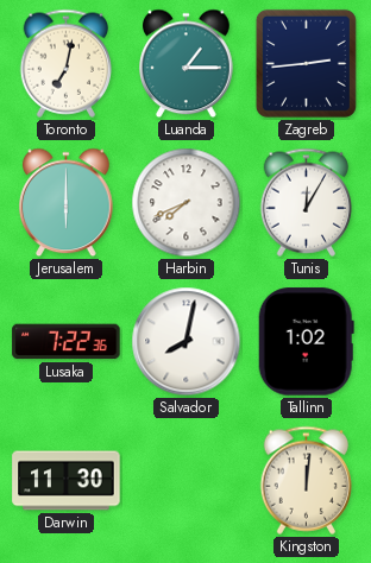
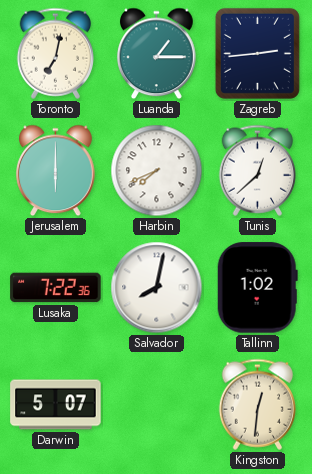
Tunis: 12:05 -> 12:38
Darwin: 11:30 -> 5:07
Kingston: 12:01 -> 12:31
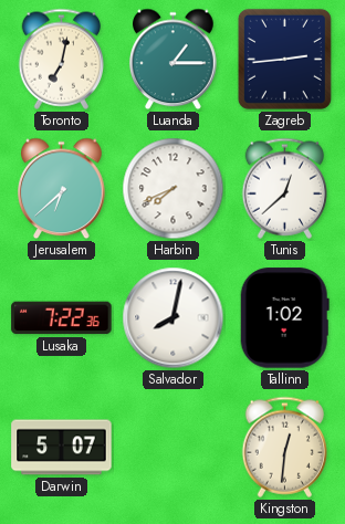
Jerusalem: 6:00 -> 6:38
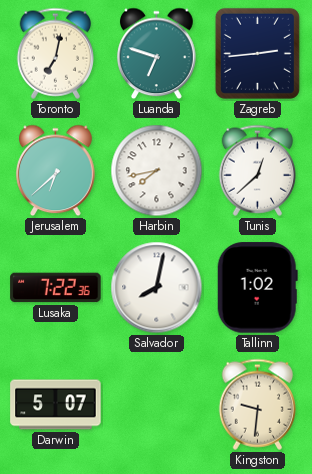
Luanda: 1:15 -> 6:48
Harbin: 7:41 -> 7:43
Kingston: 12:31 -> 9:31
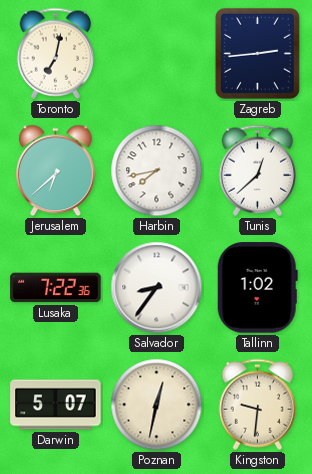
Luanda: 6:48 -> none
Salvador: 8:02 -> 8:36
Poznan: none -> 12:32
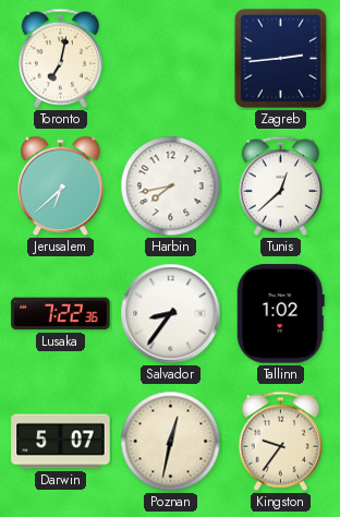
Kingston: 9:31 -> 9:36
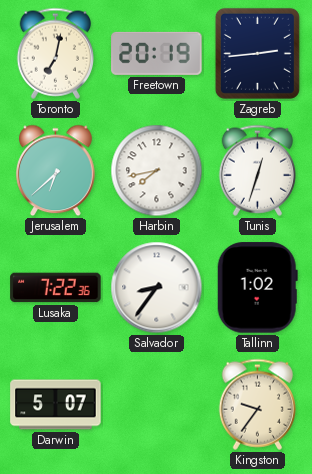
Freetown: none -> 20:19
Tunis: 12:38 -> 12:33
Poznan: 12:32 -> none
